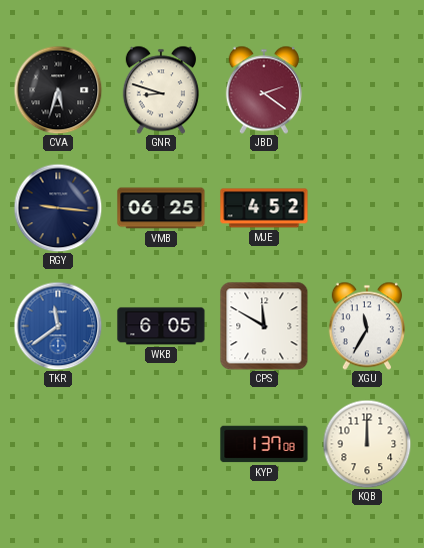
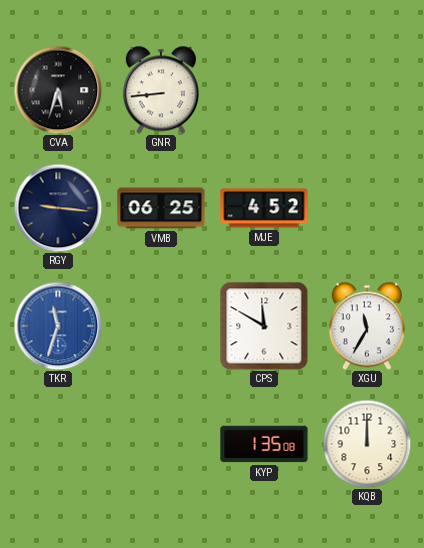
GNR: 8:48 -> 8:44
JBD: 2:21 -> none
TKR: 11:39 -> 11:33
WKB: 6:05 -> none
KYP: 1:37 -> 1:35
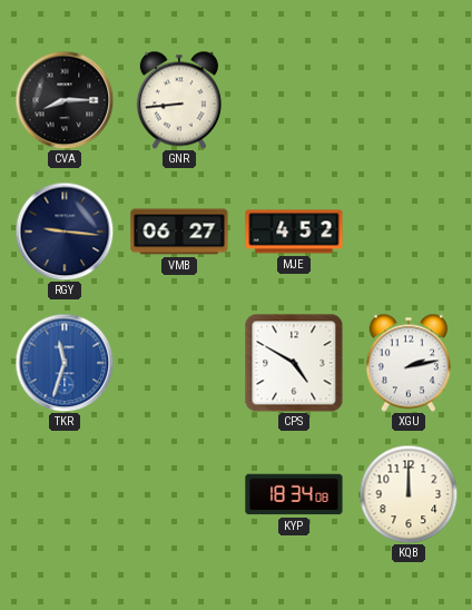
CVA: 5:33 -> 8:15
VMB: 06:25 -> 06:27
CPS: 11:50 -> 4:50
XGU: 11:35 -> 2:13
KYP: 1:35 -> 18:34
